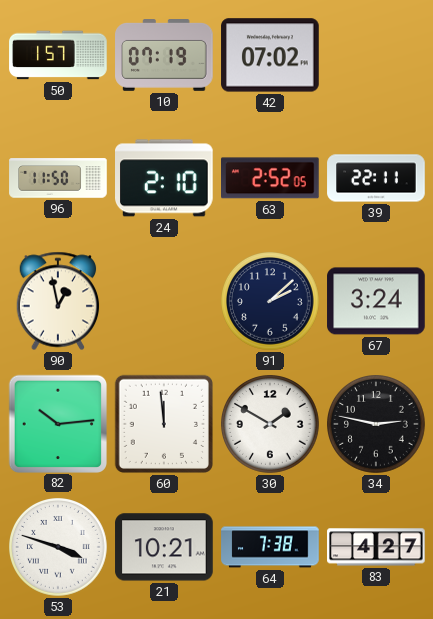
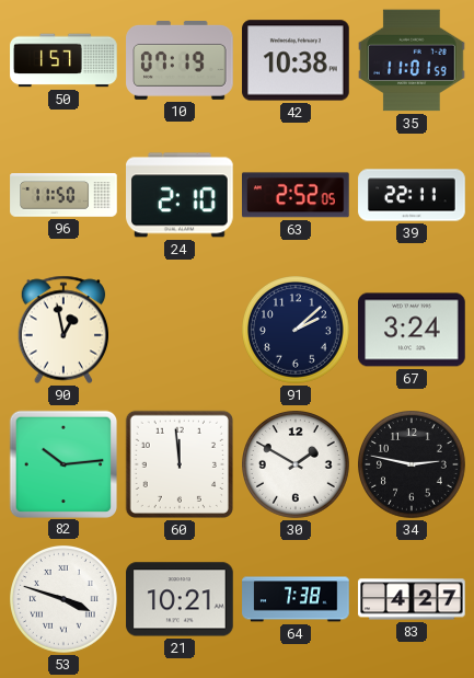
42: 07:02 -> 10:38
35: none -> 11:01
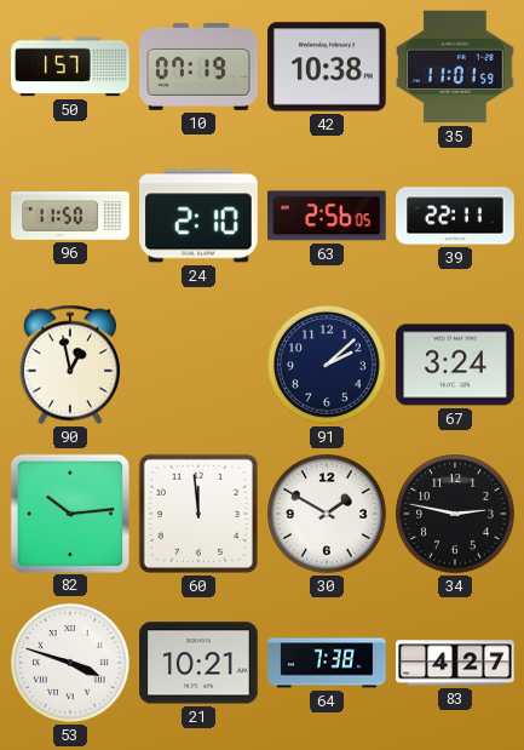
63: 2:52 -> 2:56
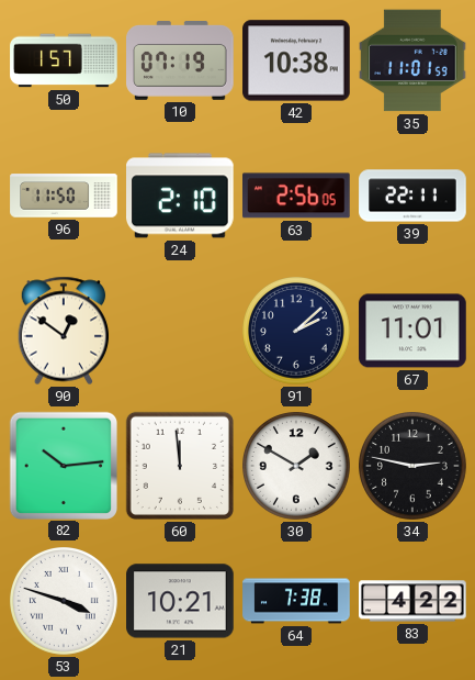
90: 12:58 -> 12:51
67: 3:24 -> 11:01
83: 4:27 -> 4:22
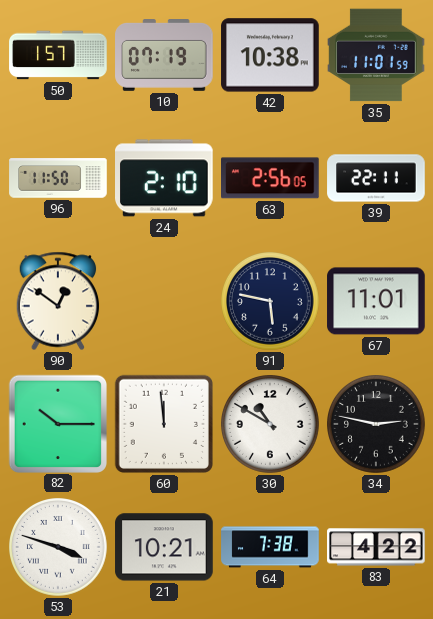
91: 2:08 -> 5:47
82: 10:14 -> 10:15
30: 1:50 -> 10:50
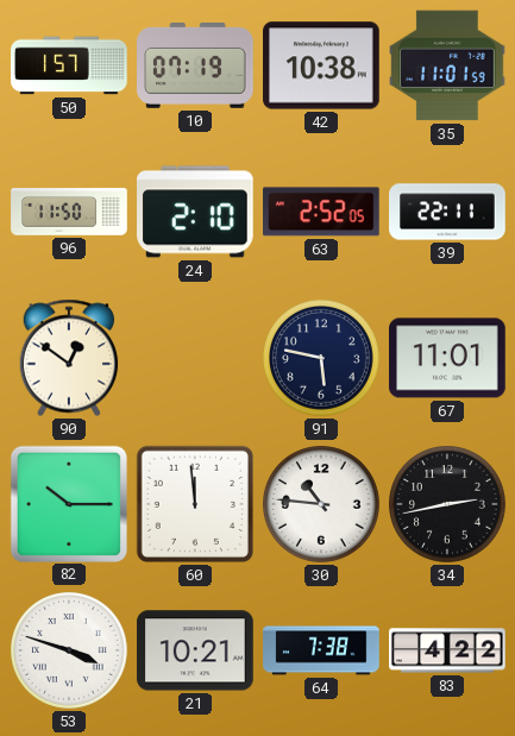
63: 2:56 -> 2:52
30: 10:50 -> 10:46
34: 2:47 -> 2:43
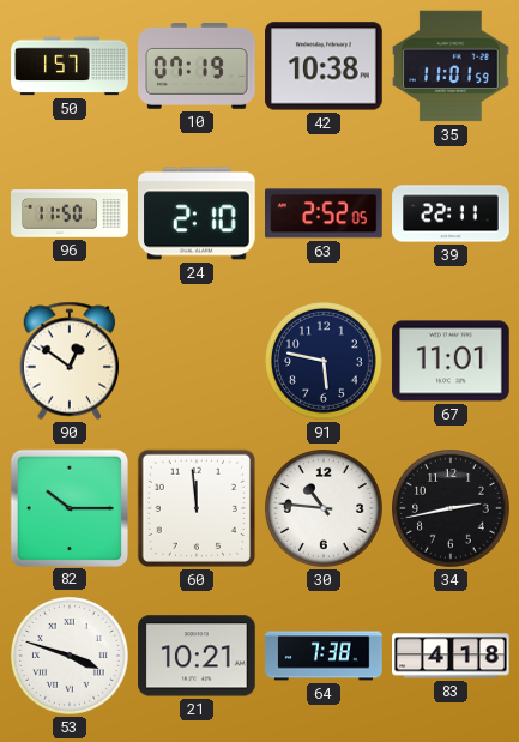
83: 4:22 -> 4:18
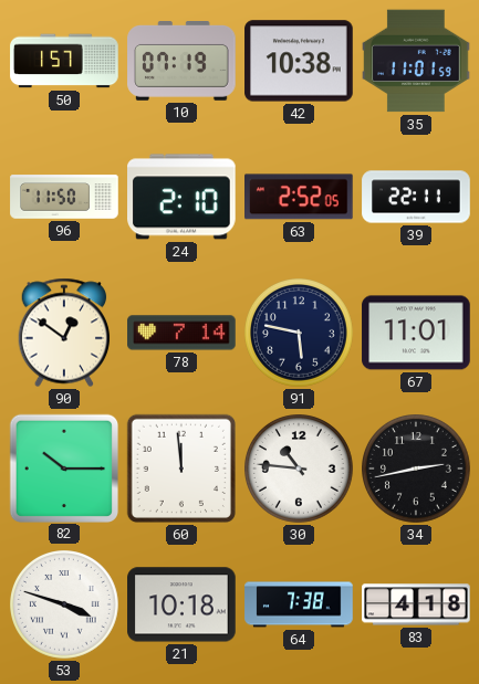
78: none -> 7:14
21: 10:21 -> 10:18
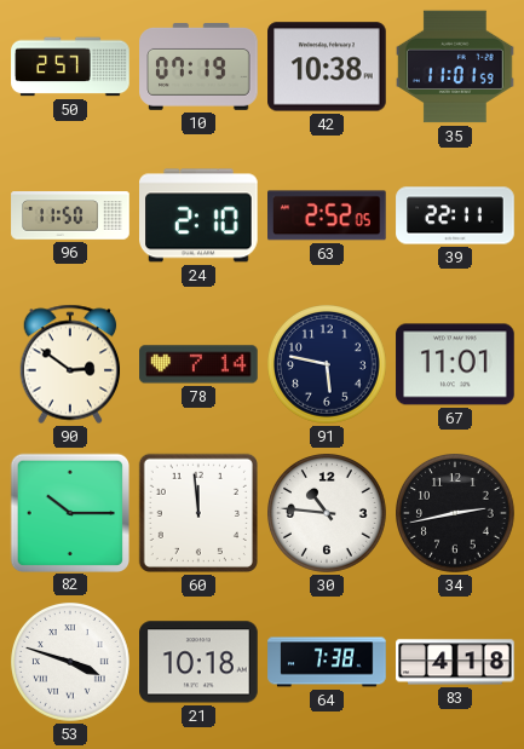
50: 1:57 -> 2:57
90: 12:51 -> 2:51
